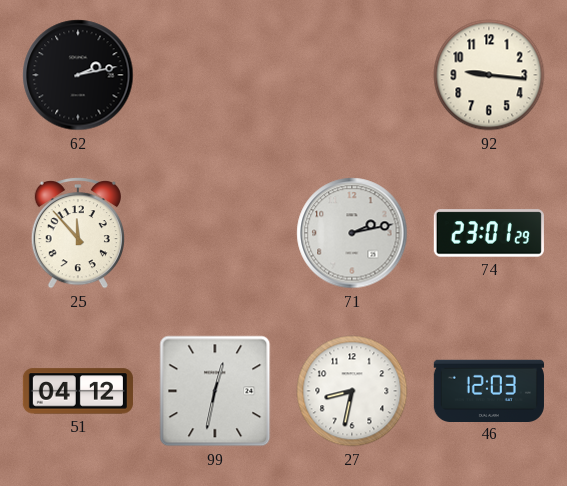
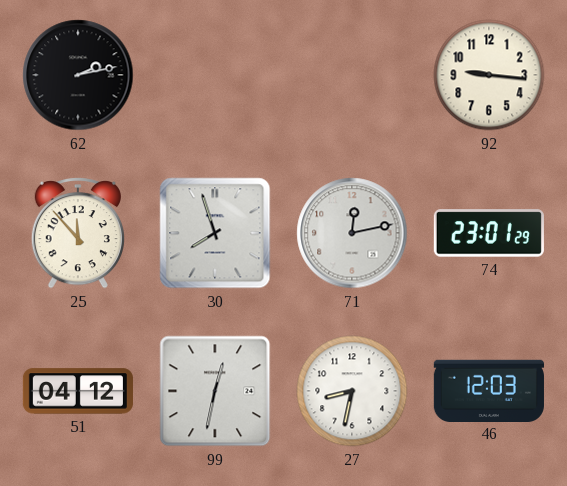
30: none -> 7:57
71: 2:13 -> 12:13
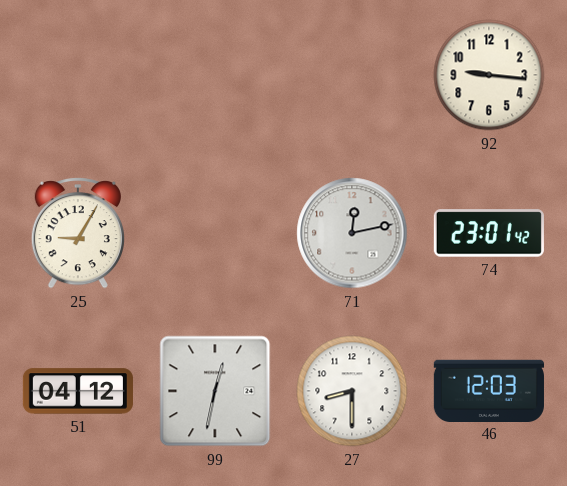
62: 2:13 -> none
25: 11:53 -> 9:05
30: 7:57 -> none
74: 23:01:29 -> 23:01:42
27: 8:32 -> 8:30
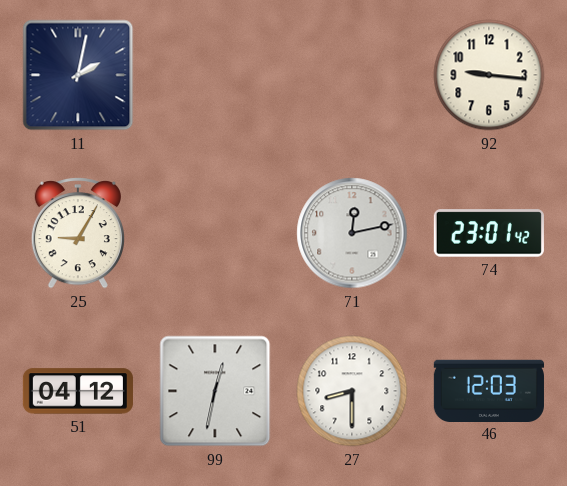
11: none -> 2:02
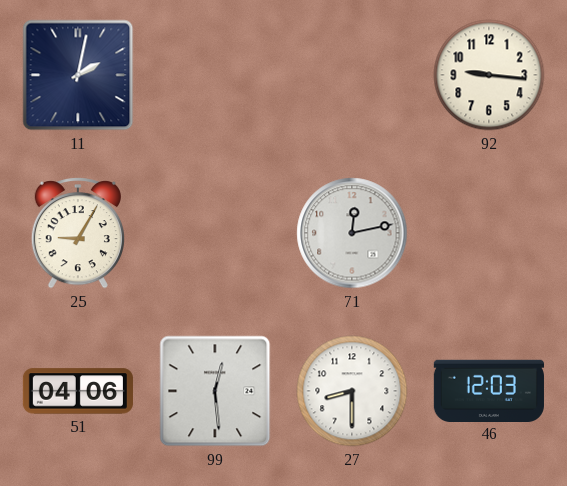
74: 23:01 -> none
51: 04:12 -> 04:06
99: 12:32 -> 12:29
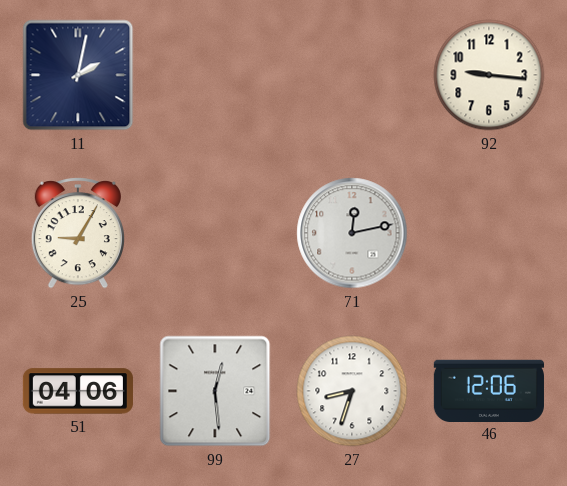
27: 8:30 -> 8:33
46: 12:03 -> 12:06
